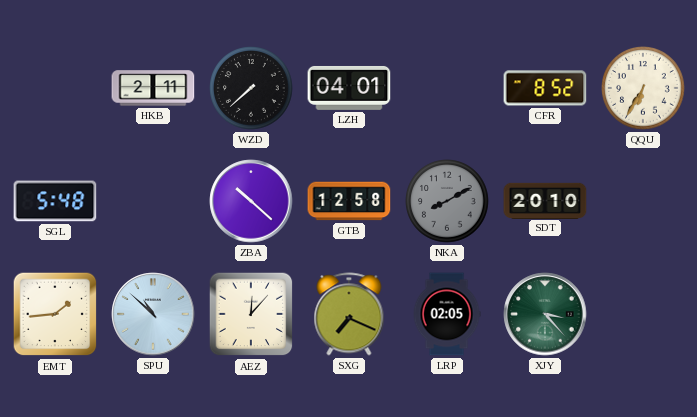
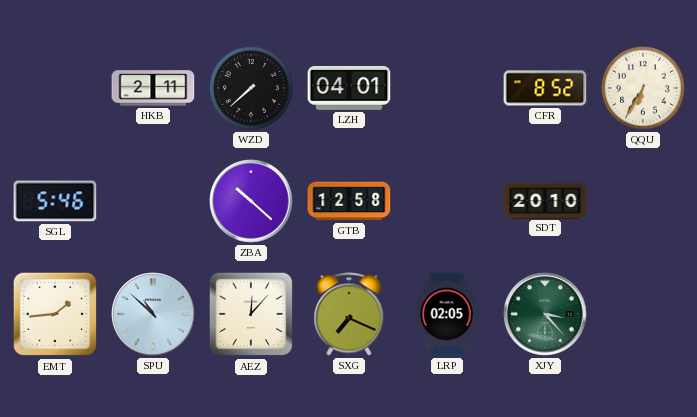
SGL: 5:48 -> 5:46
NKA: 8:10 -> none
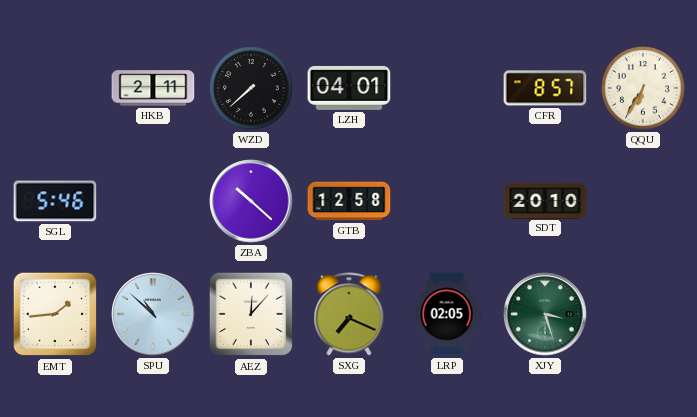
CFR: 8:52 -> 8:57
XJY: 3:23 -> 3:27
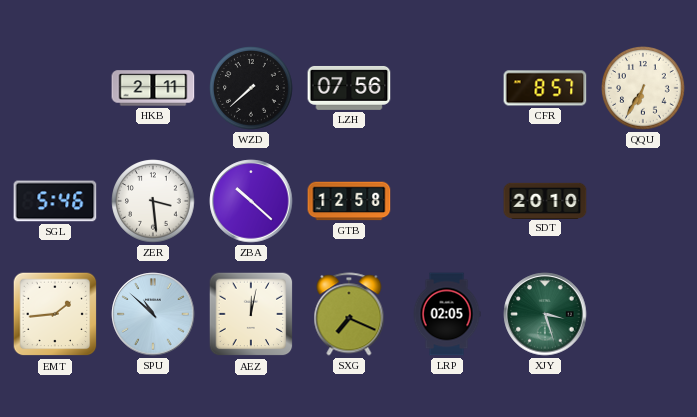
LZH: 04:01 -> 07:56
ZER: none -> 3:29
AEZ: 12:07 -> 12:02
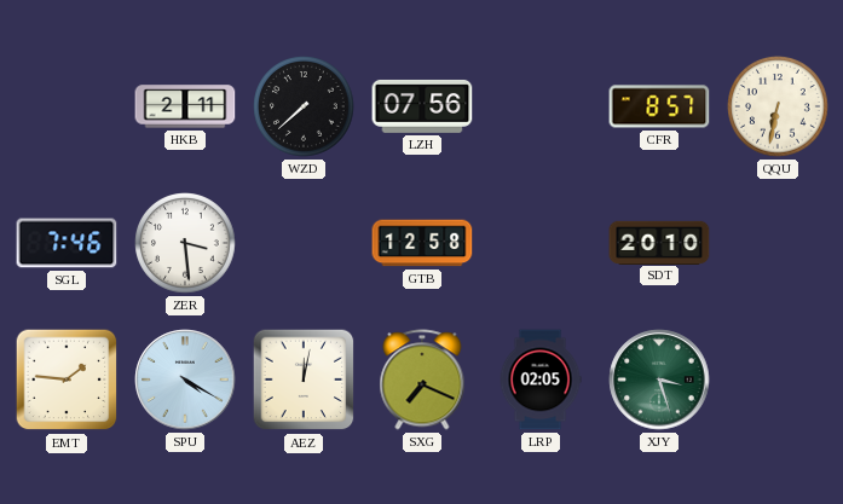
QQU: 6:35 -> 6:32
SGL: 5:46 -> 7:46
ZBA: 10:22 -> none
EMT: 1:44 -> 1:46
SPU: 10:52 -> 4:20
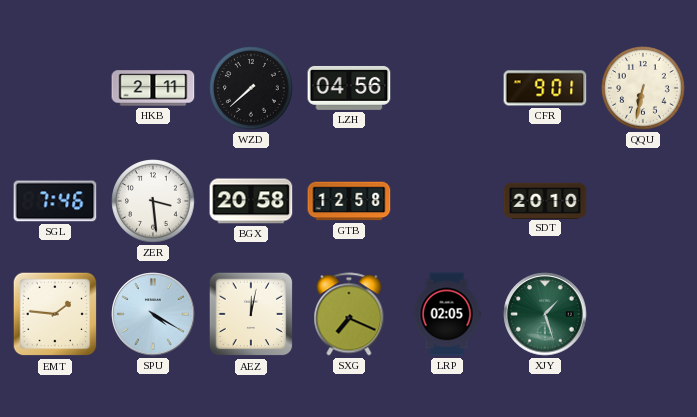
LZH: 07:56 -> 04:56
CFR: 8:57 -> 9:01
BGX: none -> 20:58
XJY: 3:27 -> 1:27
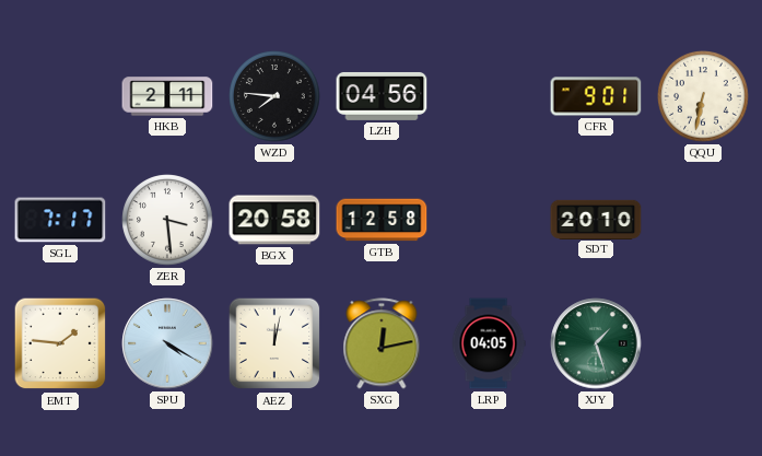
WZD: 7:38 -> 7:46
SGL: 7:46 -> 7:17
SXG: 7:19 -> 12:13
LRP: 02:05 -> 04:05
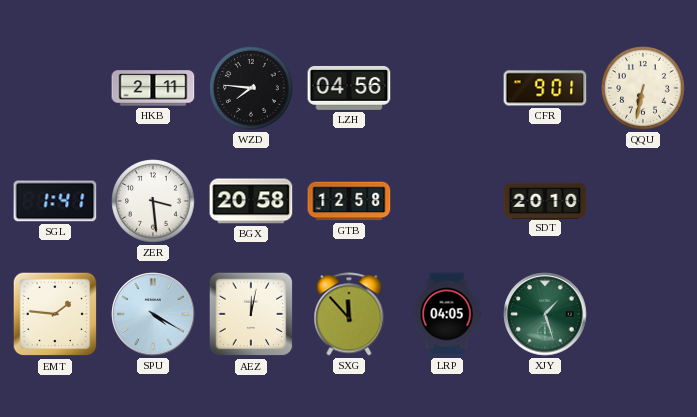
SGL: 7:17 -> 1:41
SXG: 12:13 -> 11:53
